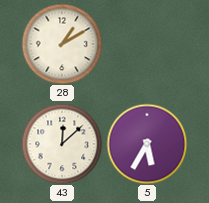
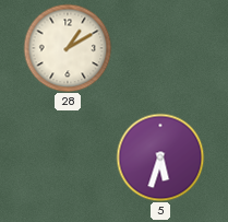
43: 12:08 -> none
5: 5:35 -> 5:33
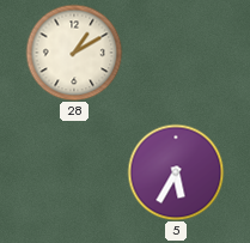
5: 5:33 -> 5:35
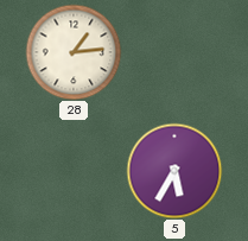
28: 1:10 -> 1:14
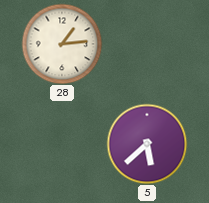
5: 5:35 -> 5:38
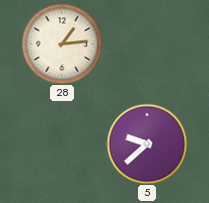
5: 5:38 -> 9:38
